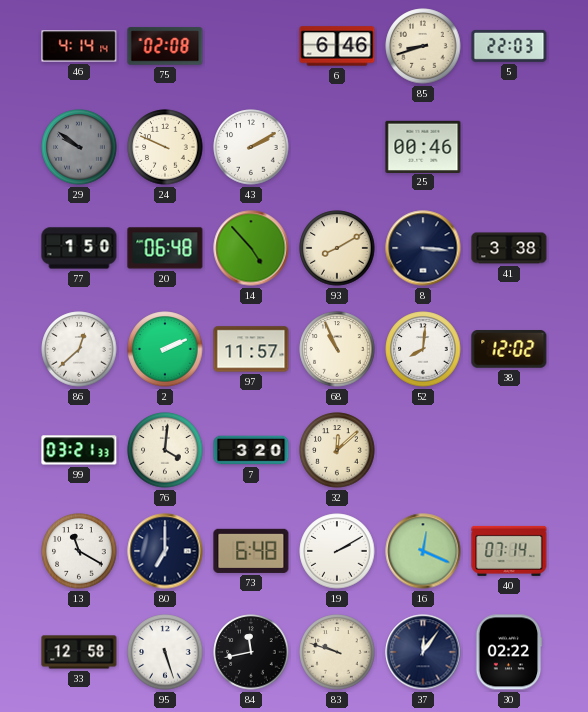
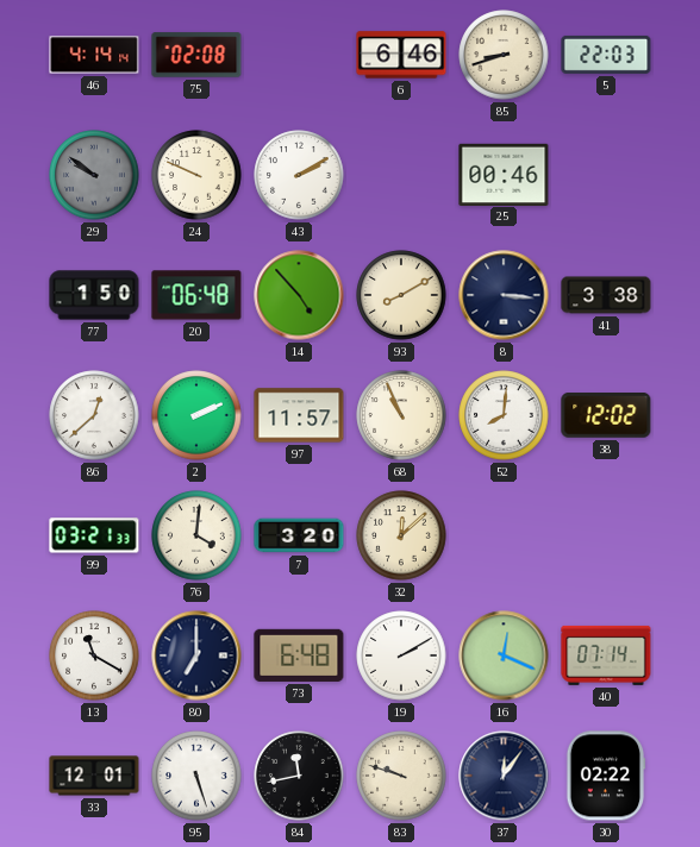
33: 12:58 -> 12:01
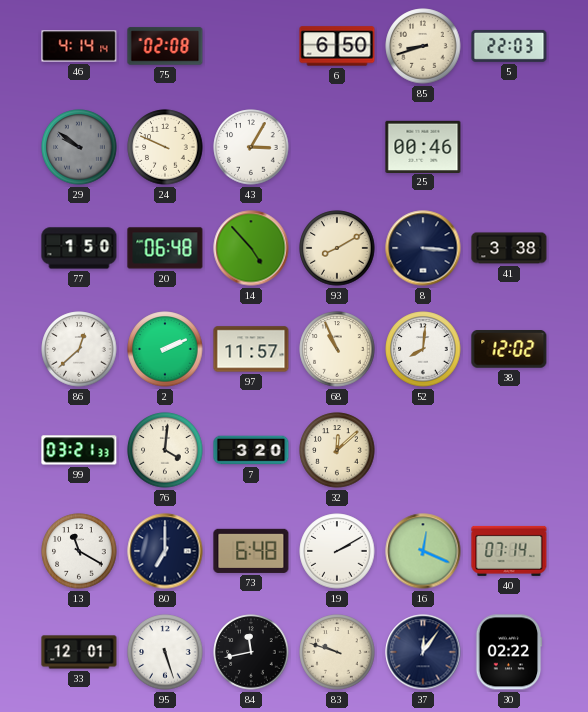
6: 6:46 -> 6:50
43: 2:10 -> 3:05
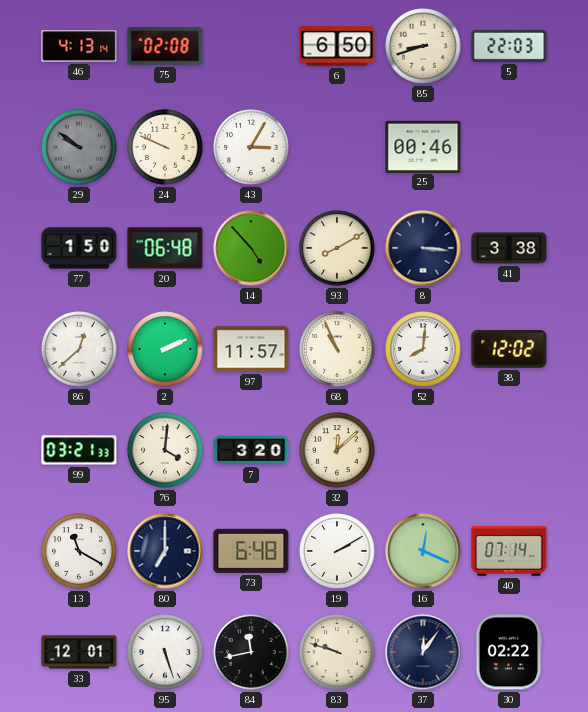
46: 4:14 -> 4:13
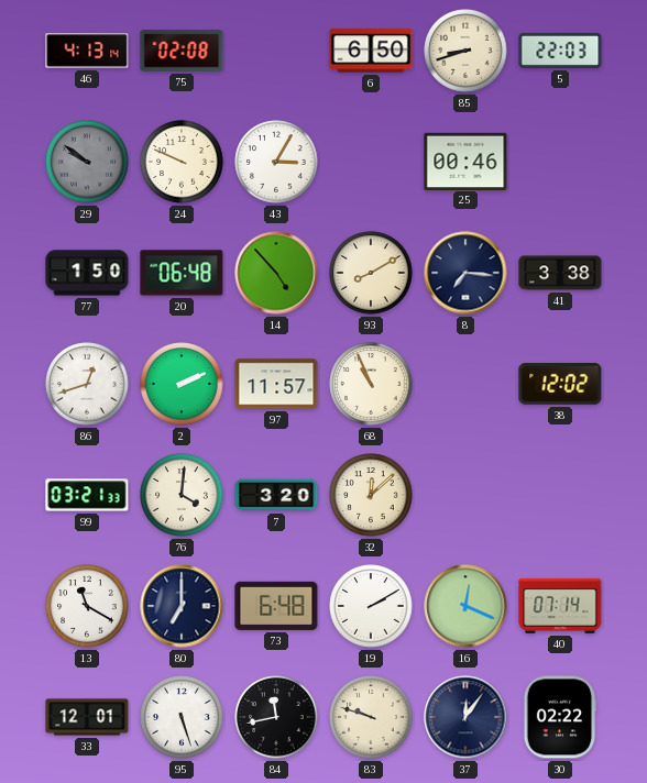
8: 3:16 -> 7:16
86: 12:38 -> 12:42
52: 8:01 -> none
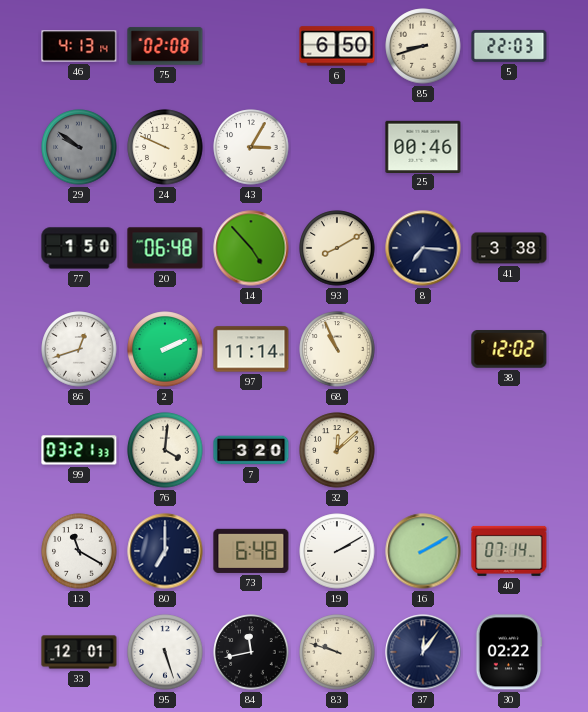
97: 11:57 -> 11:14
16: 12:19 -> 2:10
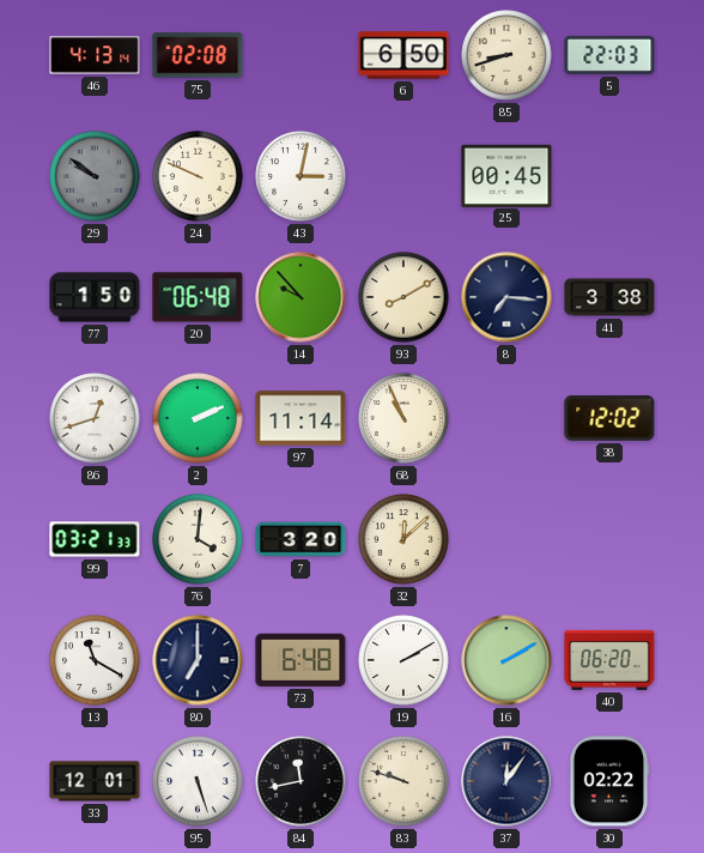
43: 3:05 -> 3:02
25: 00:46 -> 00:45
14: 4:53 -> 9:53
40: 07:14 -> 06:20
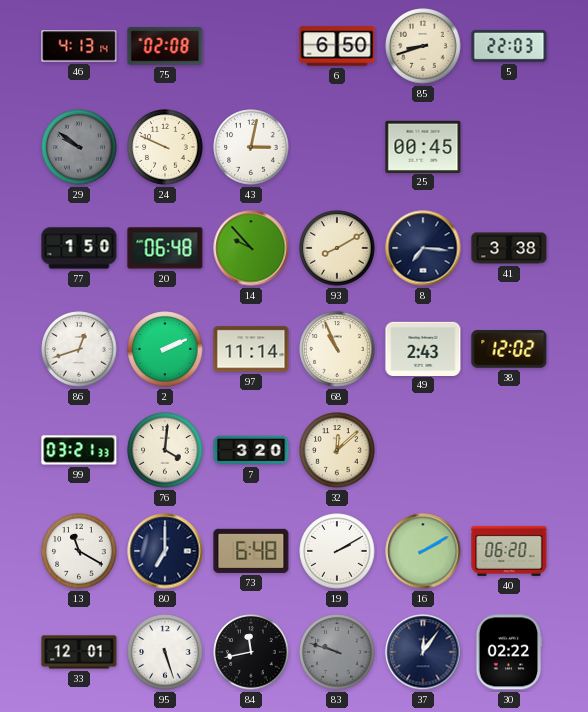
49: none -> 2:43
83 dial: cream -> grey
